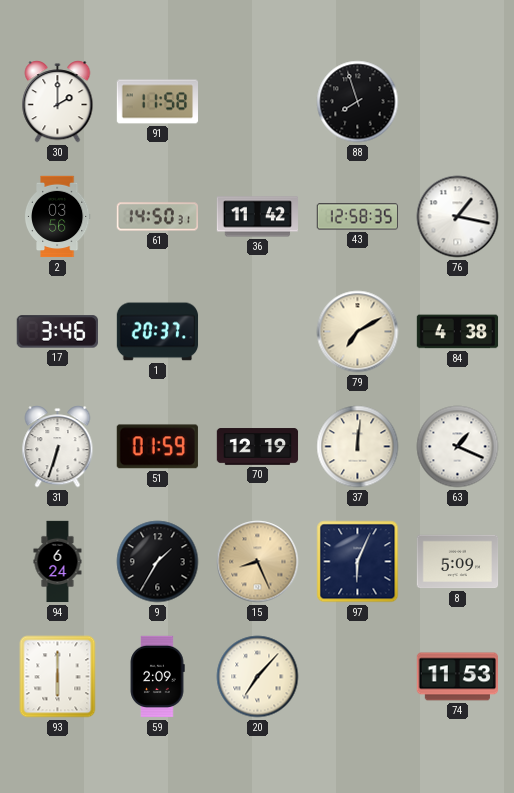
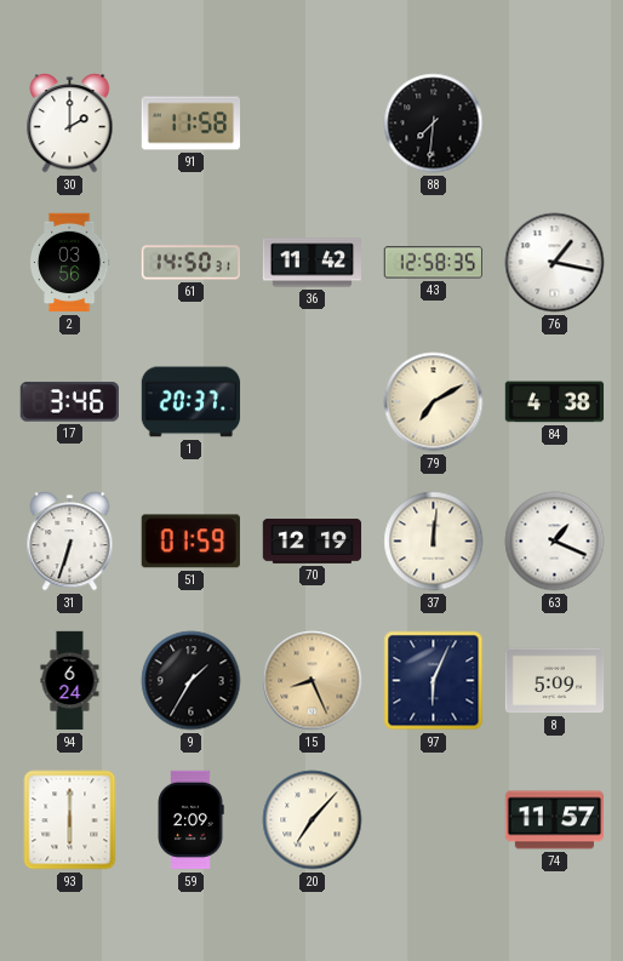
88: 7:57 -> 7:31
74: 11:53 -> 11:57
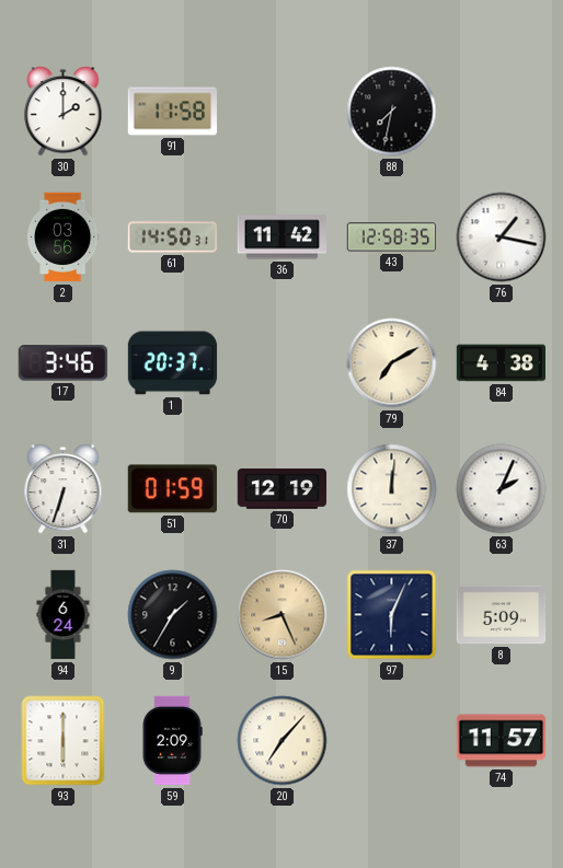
88: 7:31 -> 7:32
63: 1:19 -> 2:04
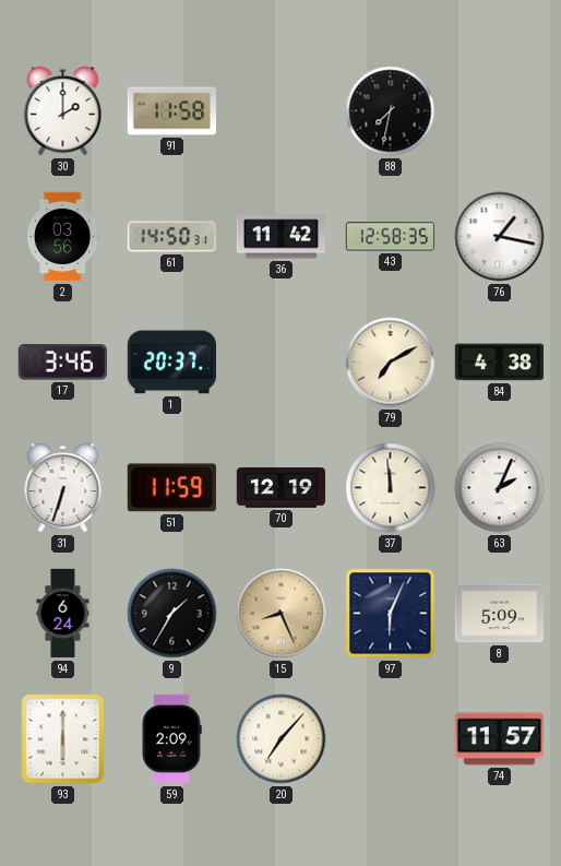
51: 01:59 -> 11:59
37: 12:01 -> 11:59
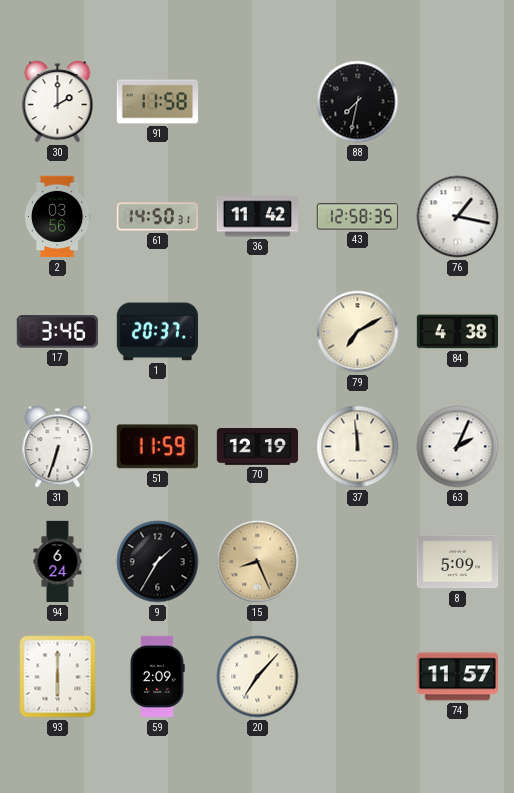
97: 6:04 -> none
